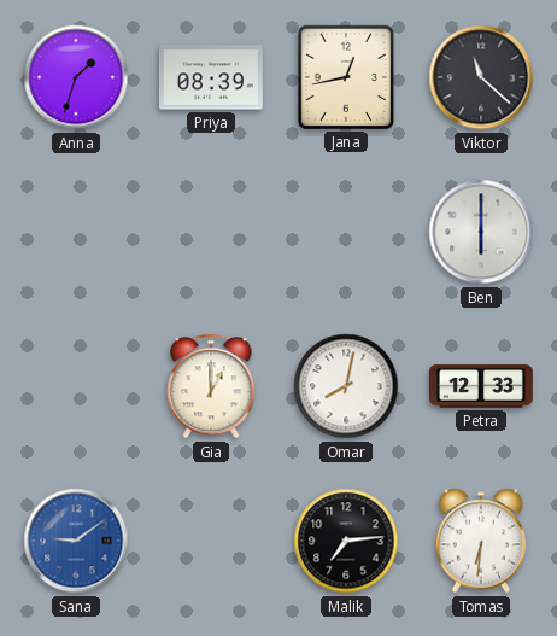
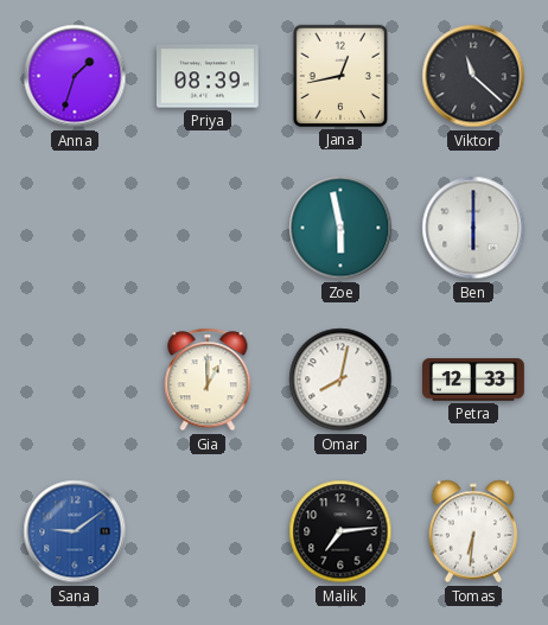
Zoe: none -> 5:58
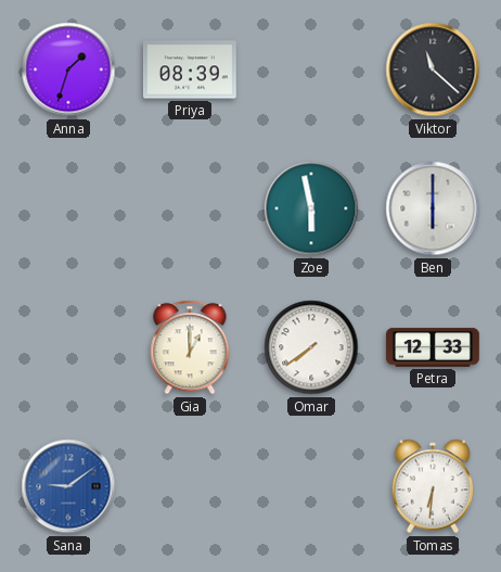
Jana: 12:43 -> none
Omar: 8:02 -> 7:39
Malik: 7:14 -> none
